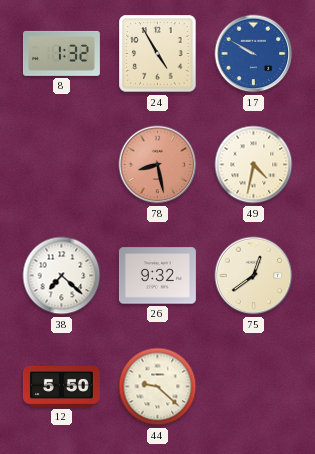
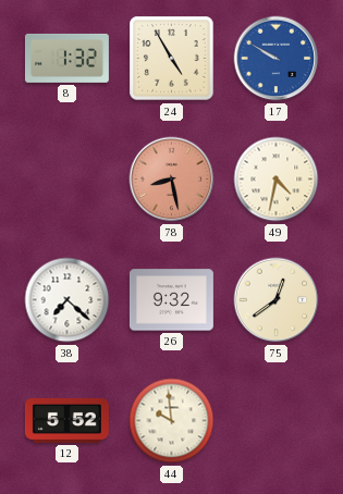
12: 5:50 -> 5:52
44: 9:22 -> 9:59
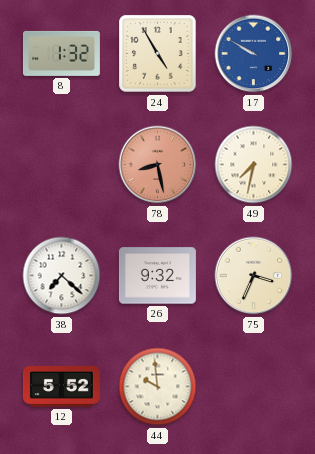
49: 4:32 -> 7:32
75: 12:39 -> 3:34
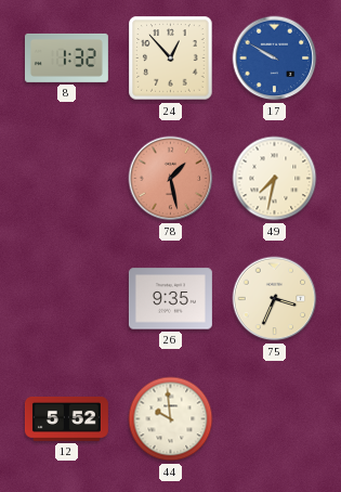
24: 4:55 -> 12:53
78: 8:28 -> 1:28
38: 7:22 -> none
26: 9:32 -> 9:35
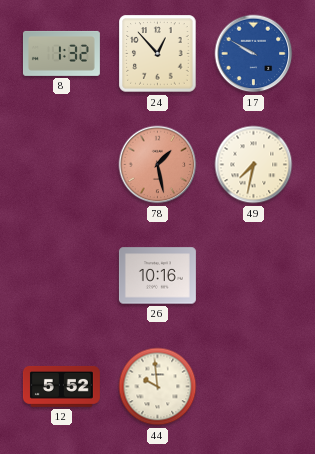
26: 9:35 -> 10:16
75: 3:34 -> none
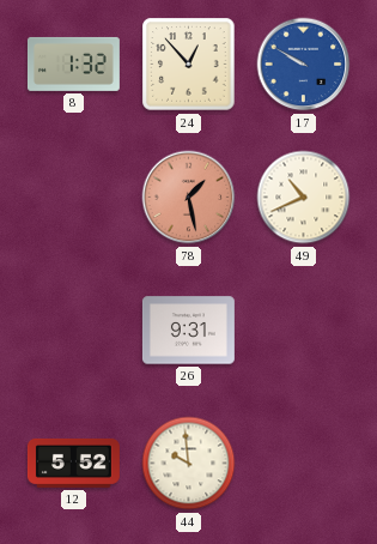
49: 7:32 -> 10:41
26: 10:16 -> 9:31
